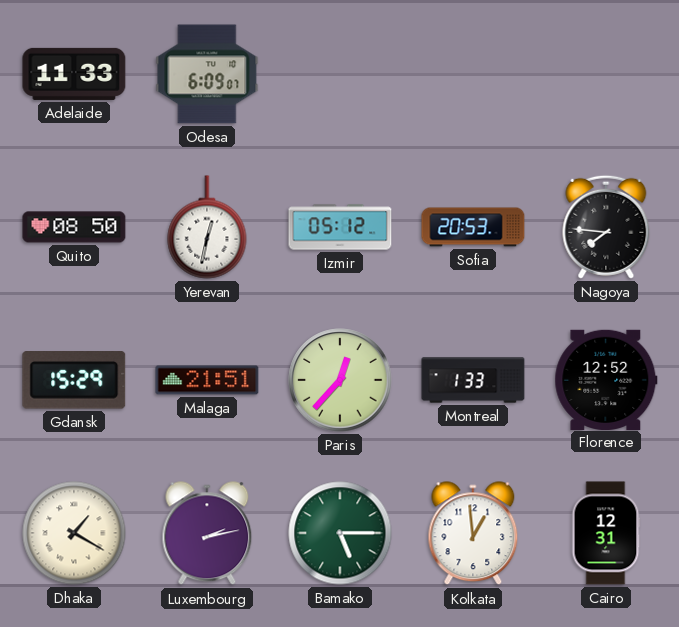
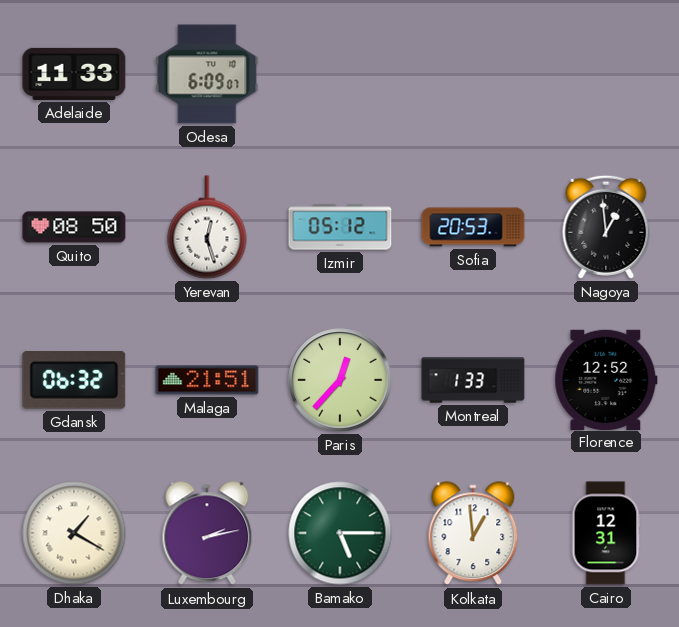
Yerevan: 12:32 -> 12:27
Nagoya: 7:46 -> 12:59
Gdansk: 15:29 -> 06:32
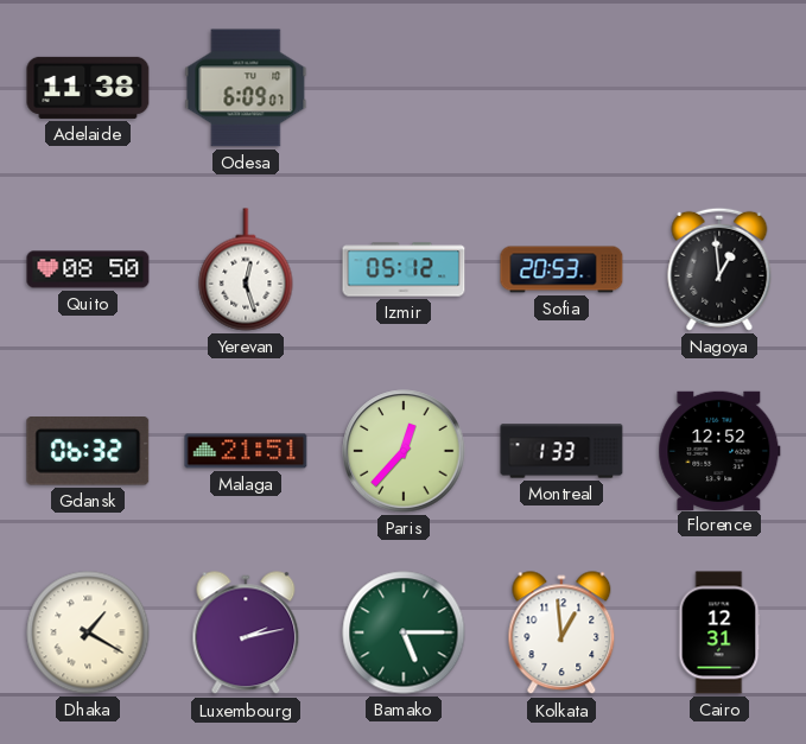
Adelaide: 11:33 -> 11:38
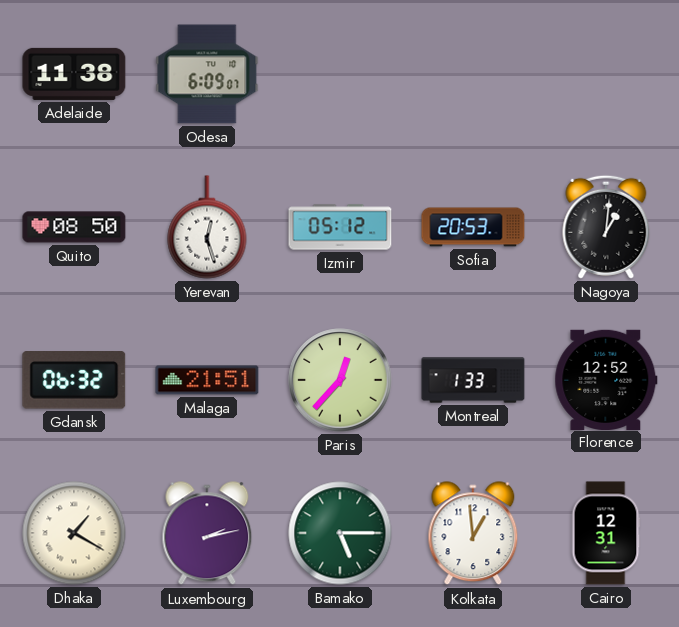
Nagoya: 12:59 -> 1:01
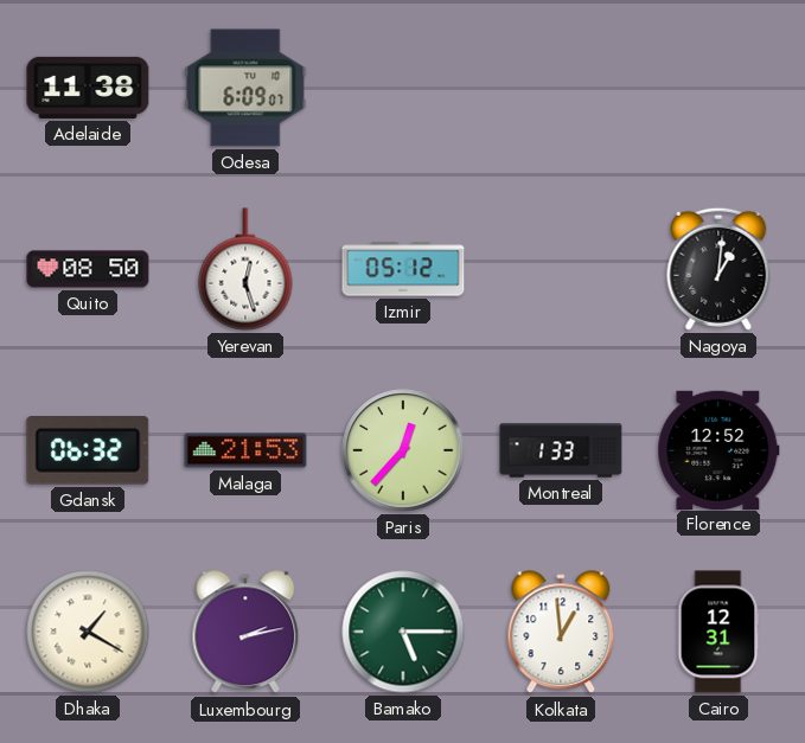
Sofia: 20:53 -> none
Malaga: 21:51 -> 21:53
